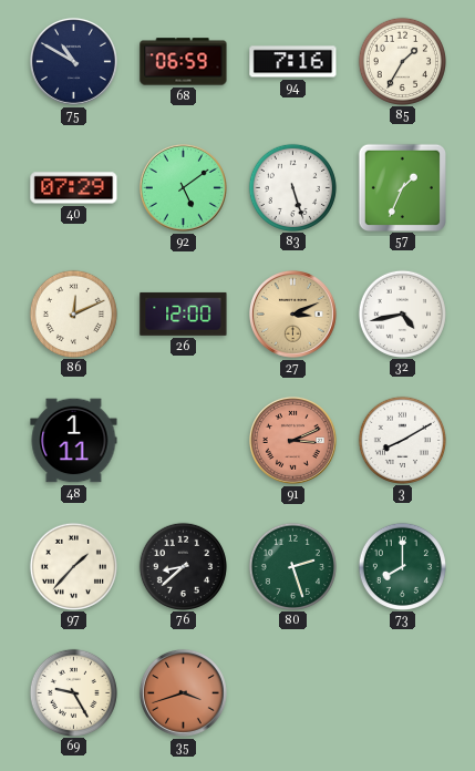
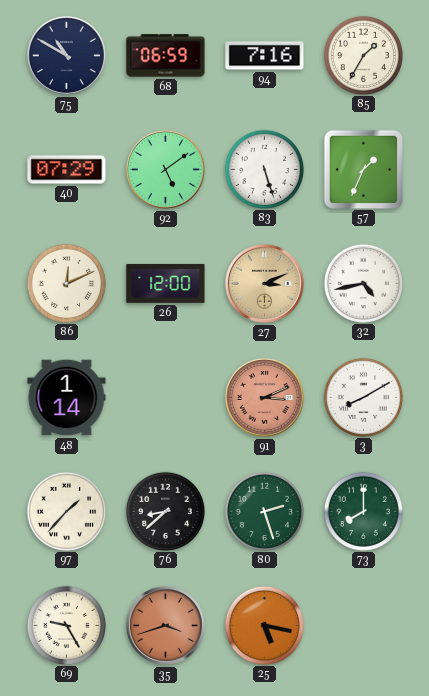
48: 1:11 -> 1:14
25: none -> 5:17
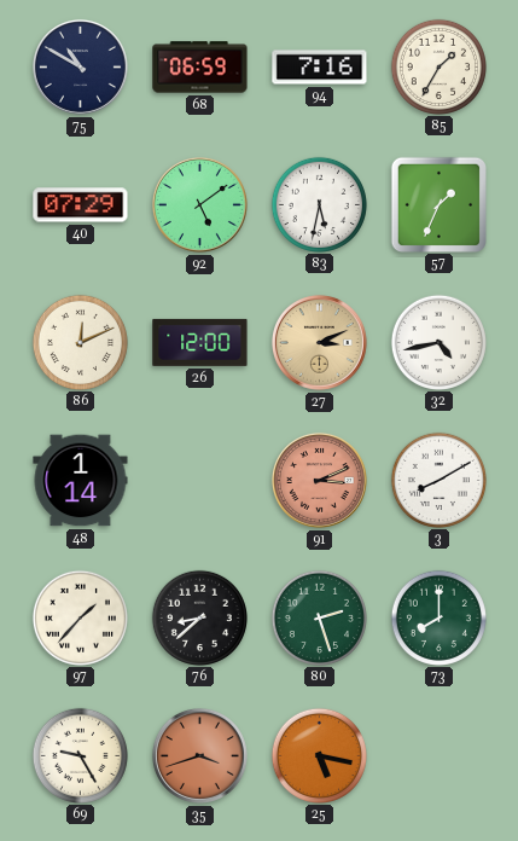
83: 5:27 -> 5:32
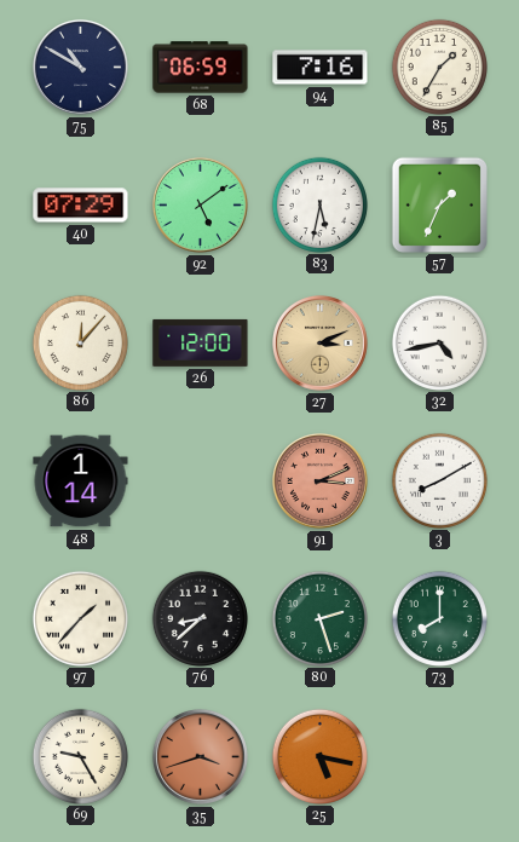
86: 12:11 -> 12:07
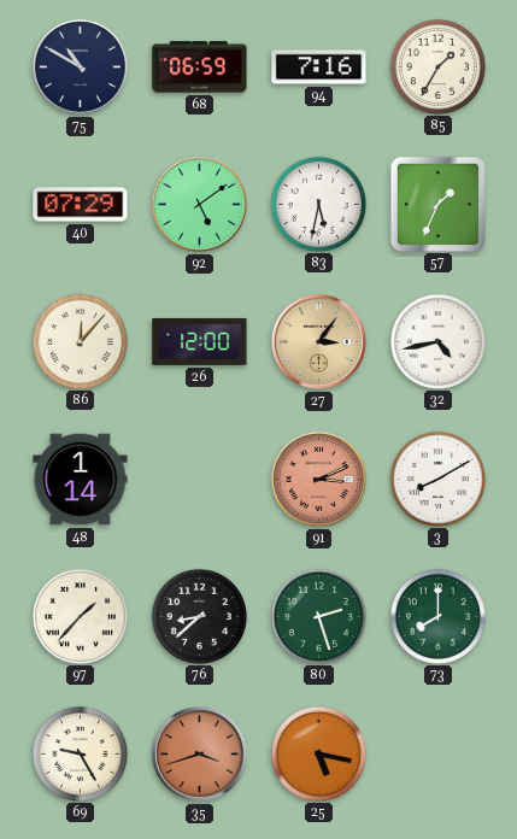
27: 3:11 -> 3:06
